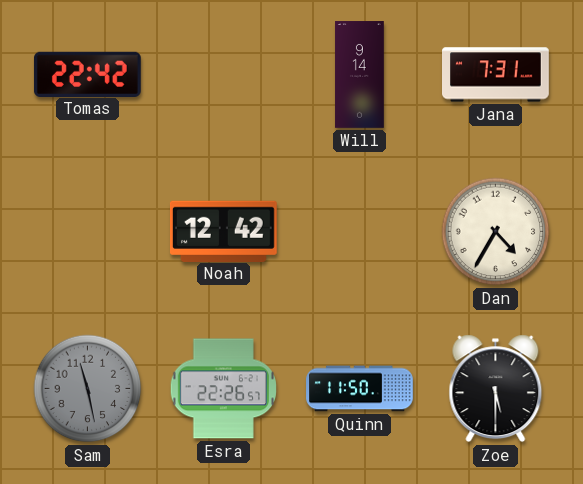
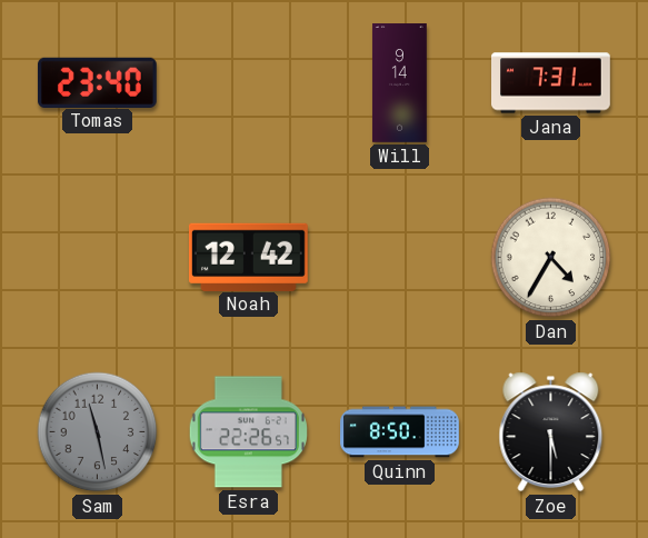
Tomas: 22:42 -> 23:40
Quinn: 11:50 -> 8:50
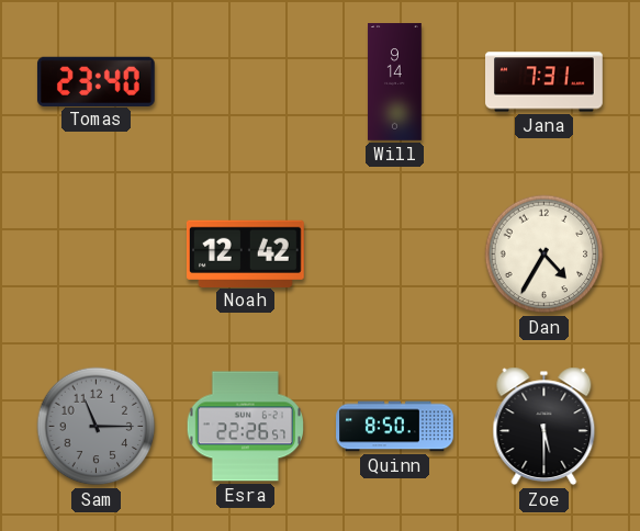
Sam: 11:28 -> 11:15
